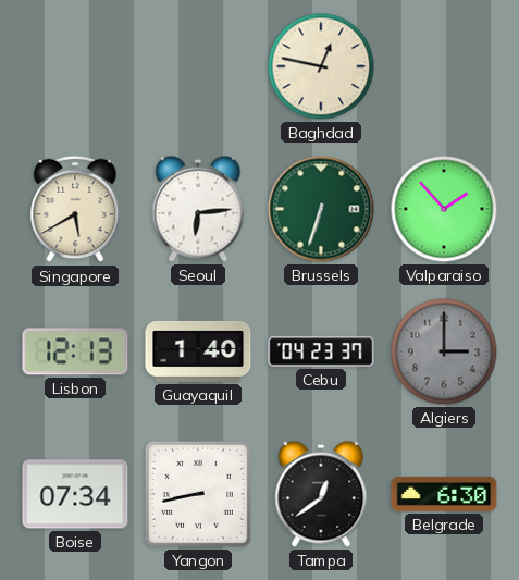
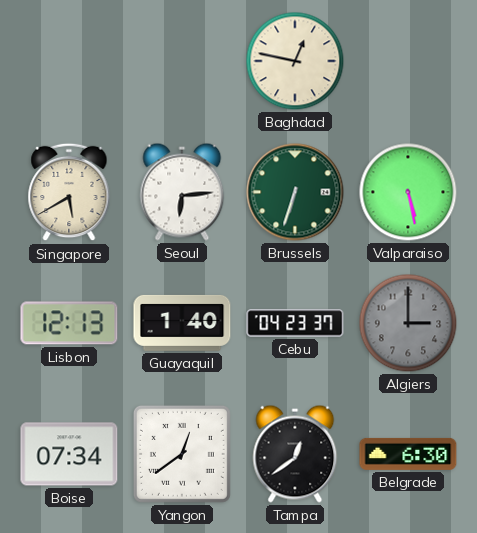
Valparaiso: 1:53 -> 5:28
Yangon: 8:43 -> 12:39
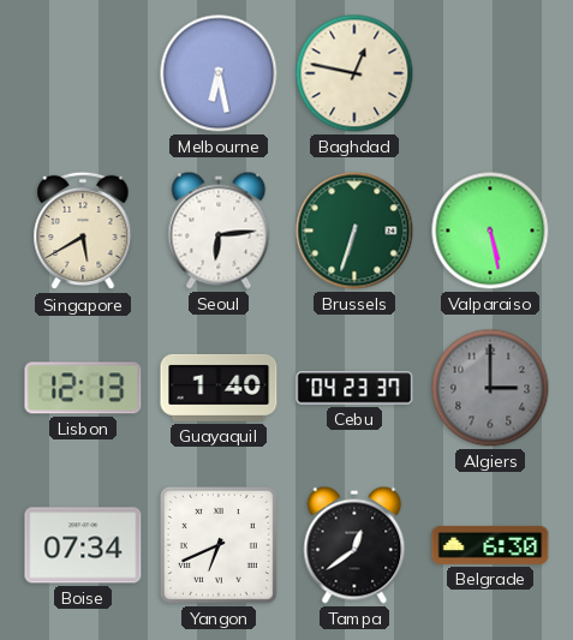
Melbourne: none -> 6:28
Yangon: 12:39 -> 6:41
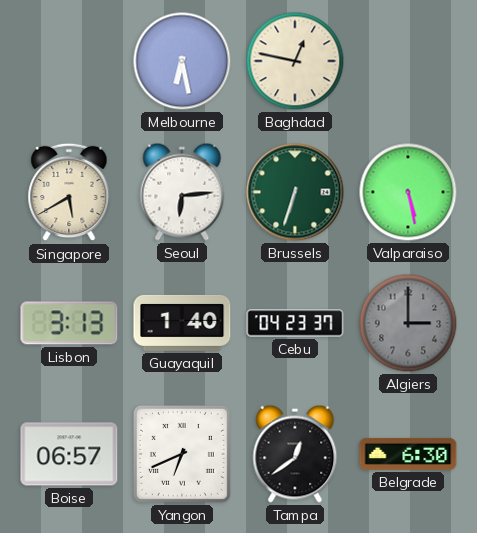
Lisbon: 12:13 -> 3:13
Boise: 07:34 -> 06:57
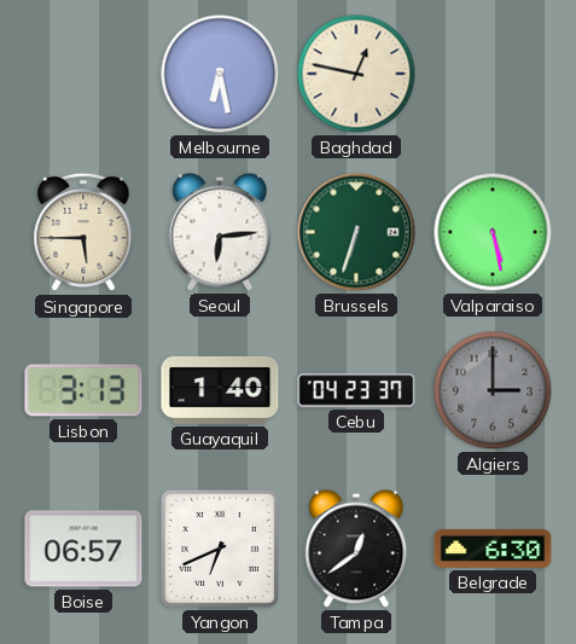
Singapore: 5:40 -> 5:45
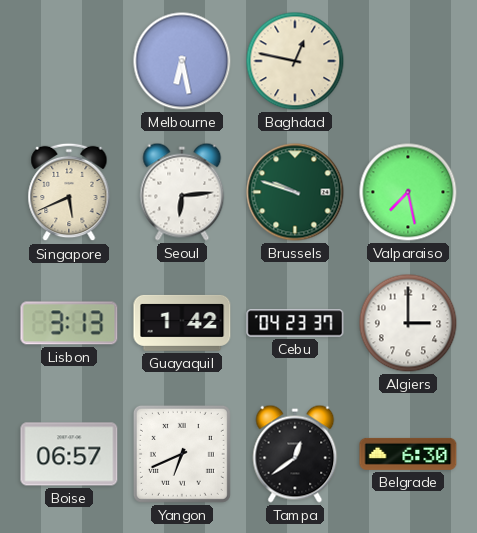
Singapore: 5:45 -> 5:41
Brussels: 6:33 -> 9:48
Valparaiso: 5:28 -> 7:28
Guayaquil: 1:40 -> 1:42
Algiers dial: grey -> white
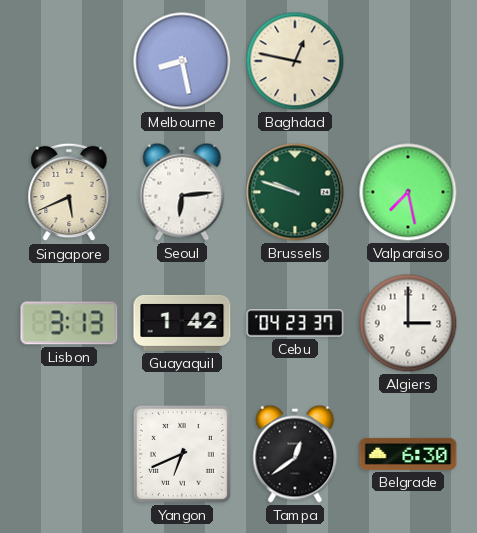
Melbourne: 6:28 -> 8:28
Boise: 06:57 -> none
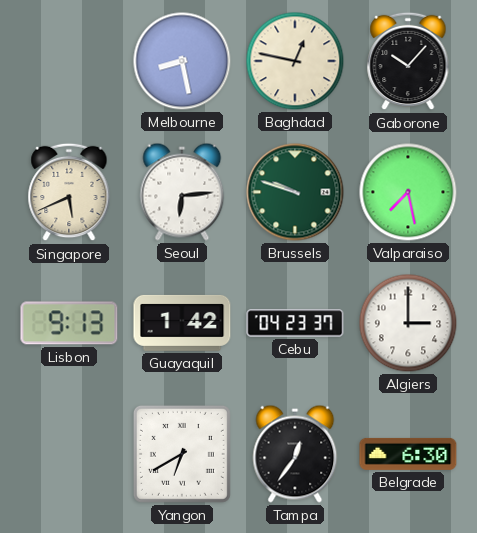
Gaborone: none -> 10:07
Lisbon: 3:13 -> 9:13
Yangon: 6:41 -> 6:40
Tampa: 12:39 -> 12:36
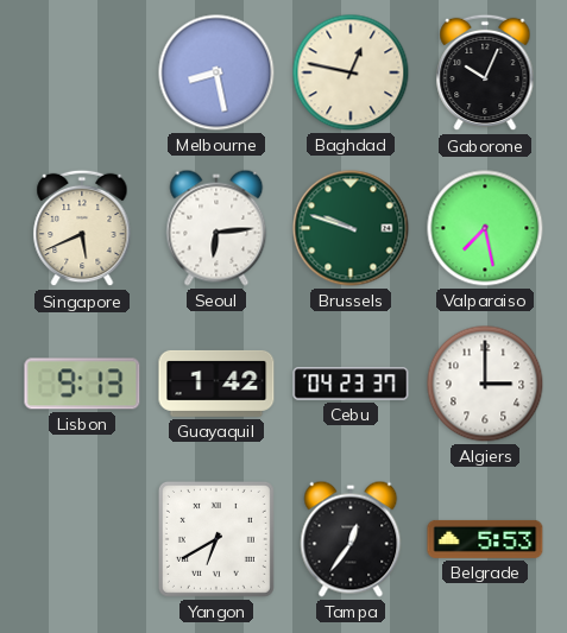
Gaborone: 10:07 -> 10:04
Belgrade: 6:30 -> 5:53
